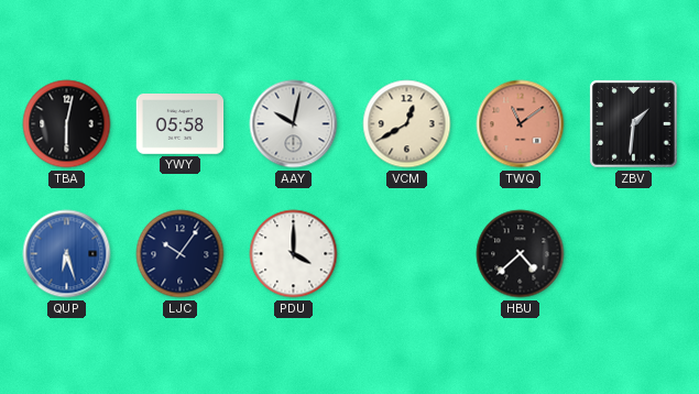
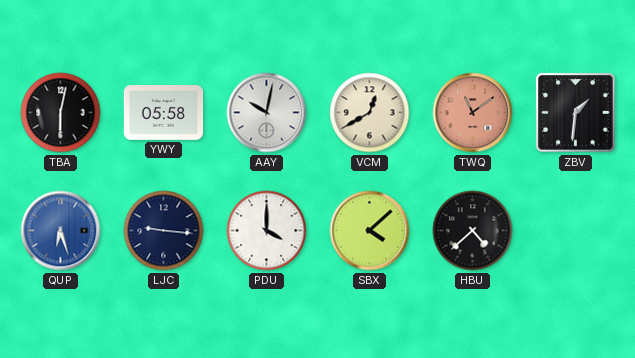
LJC: 10:06 -> 9:16
SBX: none -> 4:08
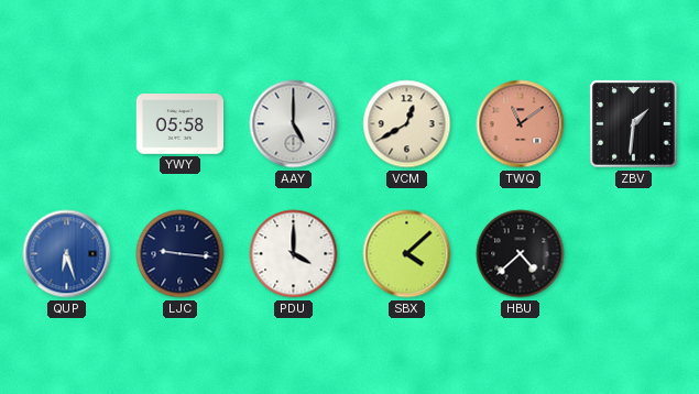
TBA: 6:02 -> none
AAY: 10:02 -> 5:00
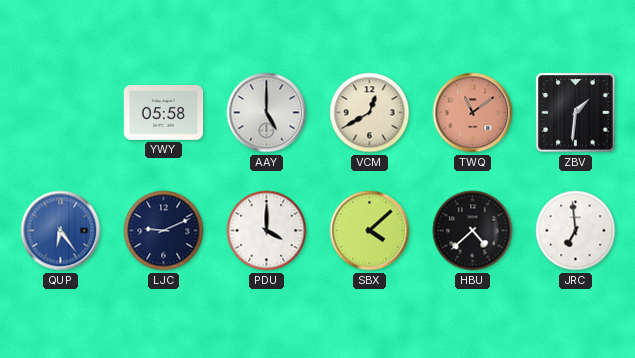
QUP: 6:27 -> 6:24
LJC: 9:16 -> 9:11
JRC: none -> 6:59
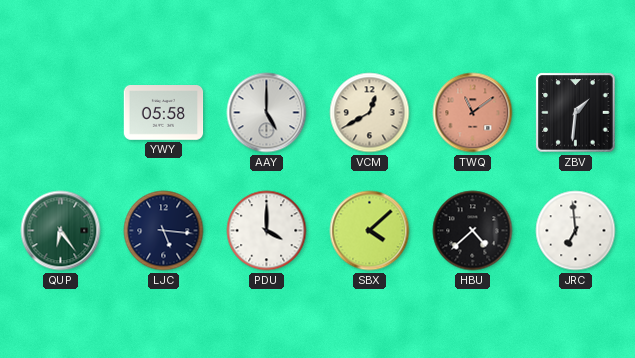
QUP dial: blue -> green
LJC: 9:11 -> 5:16
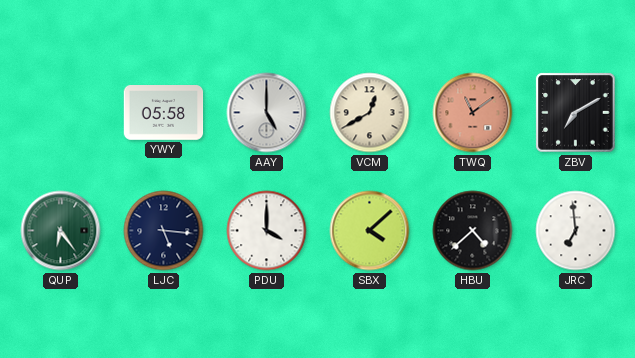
ZBV: 1:31 -> 7:10
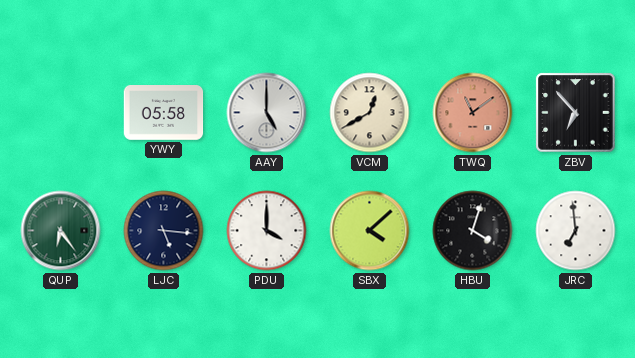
ZBV: 7:10 -> 6:53
HBU: 4:38 -> 4:03
